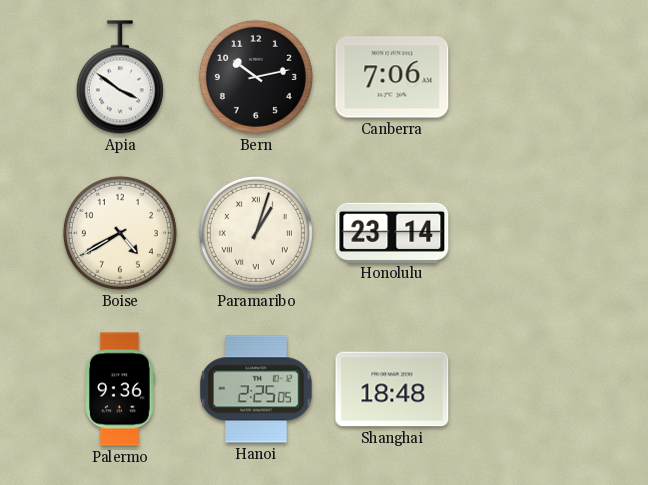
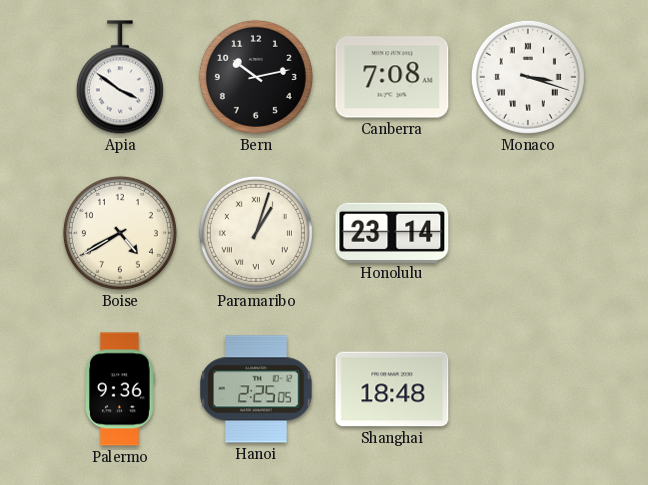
Canberra: 7:06 -> 7:08
Monaco: none -> 3:18
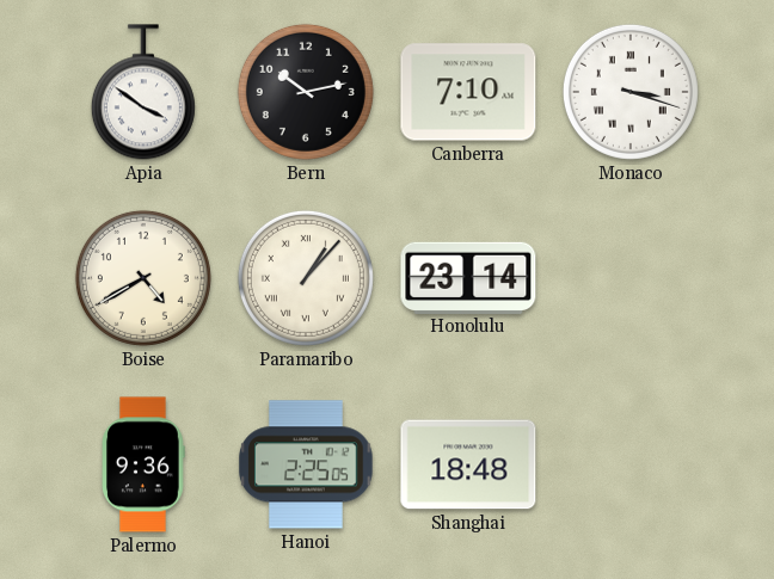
Canberra: 7:08 -> 7:10
Paramaribo: 1:03 -> 1:07
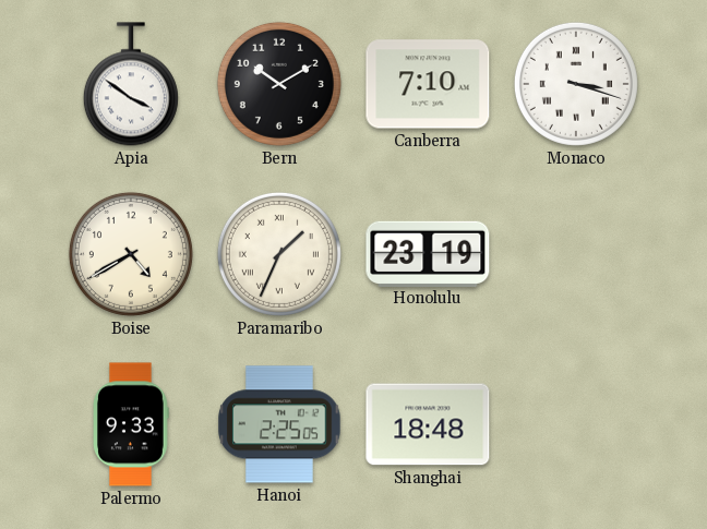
Bern: 10:13 -> 10:10
Paramaribo: 1:07 -> 1:34
Honolulu: 23:14 -> 23:19
Palermo: 9:36 -> 9:33
